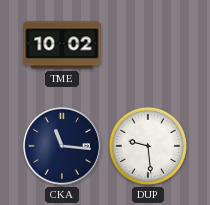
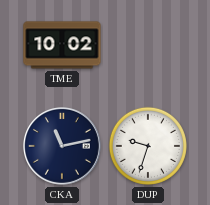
CKA: 11:16 -> 11:13
DUP: 9:29 -> 9:33
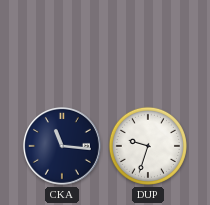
TME: 10:02 -> none
CKA: 11:13 -> 11:16
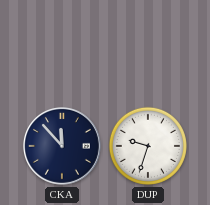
CKA: 11:16 -> 11:53
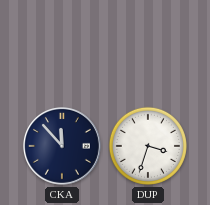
DUP: 9:33 -> 3:33
